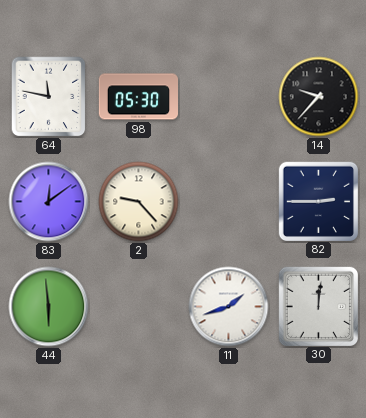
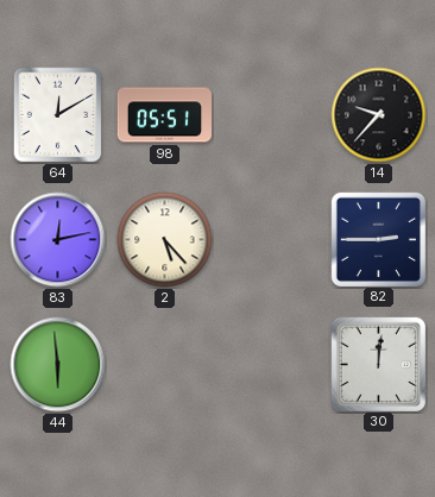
64: 11:47 -> 12:10
98: 05:30 -> 05:51
83: 12:09 -> 12:13
2: 9:23 -> 5:23
11: 1:42 -> none
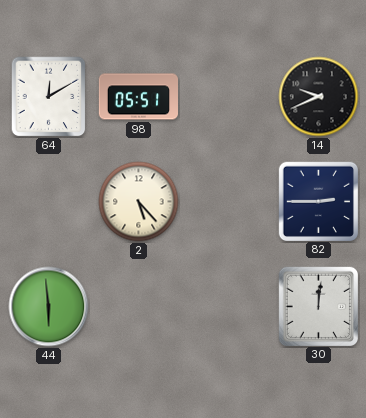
14: 9:37 -> 9:41
83: 12:13 -> none
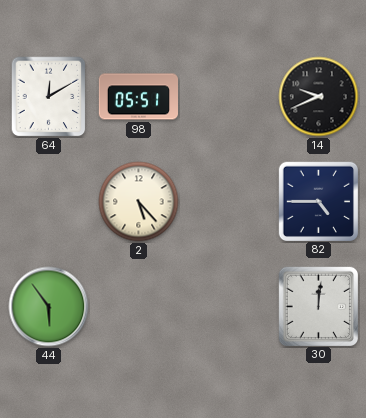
82: 2:45 -> 4:45
44: 5:59 -> 5:54
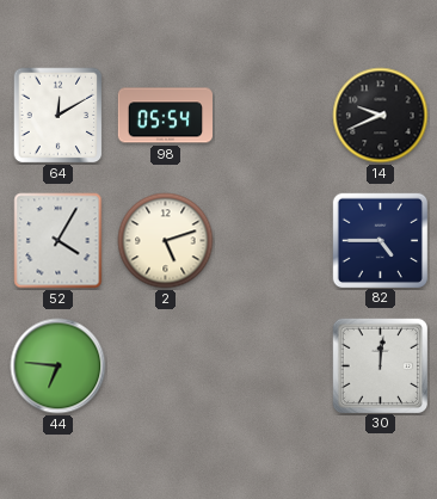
98: 05:51 -> 05:54
52: none -> 4:05
2: 5:23 -> 5:12
44: 5:54 -> 6:46
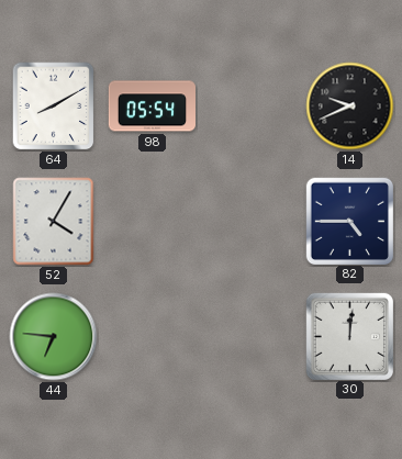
64: 12:10 -> 8:10
2: 5:12 -> none
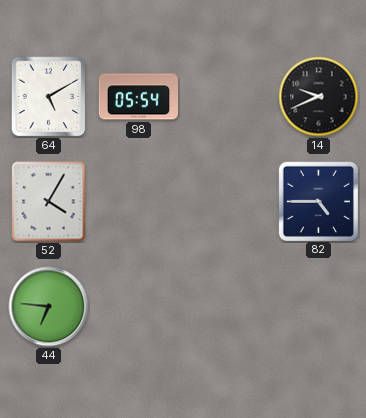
64: 8:10 -> 5:10
30: 12:01 -> none
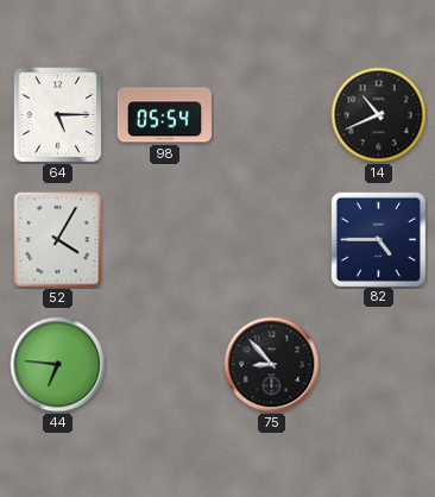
64: 5:10 -> 5:15
14: 9:41 -> 10:41
75: none -> 8:53
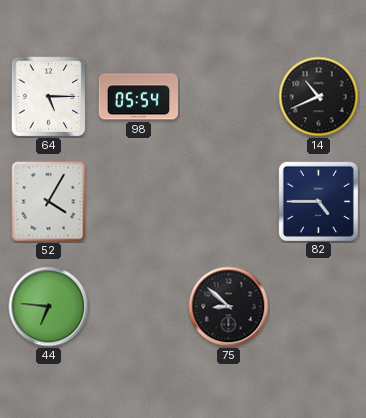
75: 8:53 -> 8:52
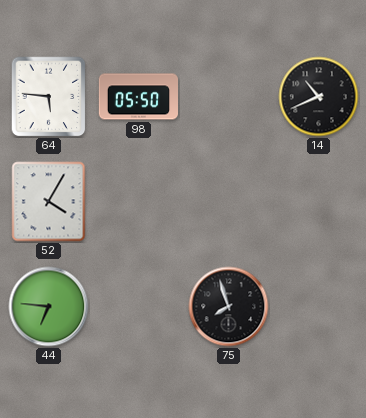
64: 5:15 -> 5:46
98: 05:54 -> 05:50
82: 4:45 -> none
75: 8:52 -> 7:57
